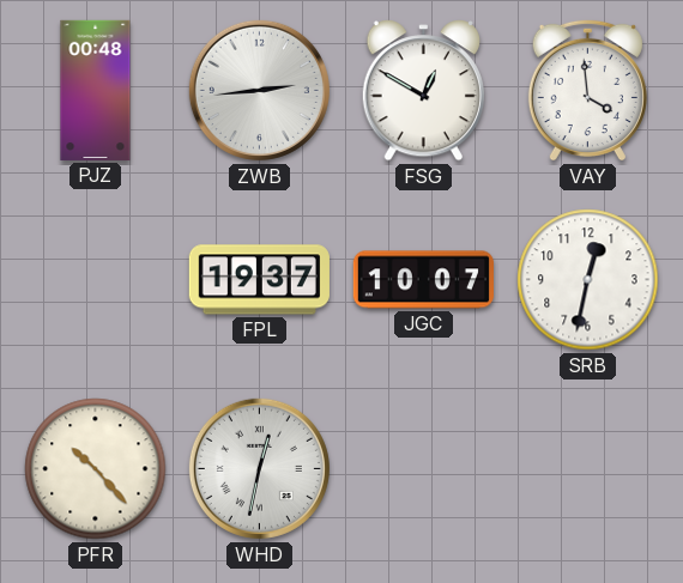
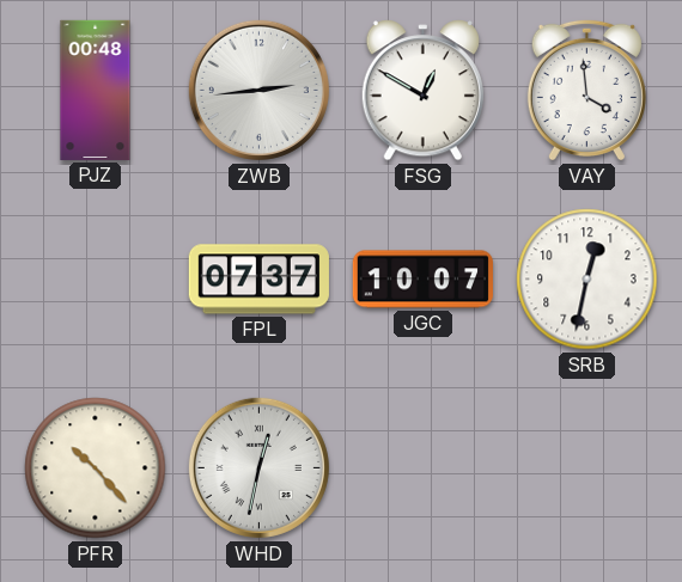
FPL: 19:37 -> 07:37
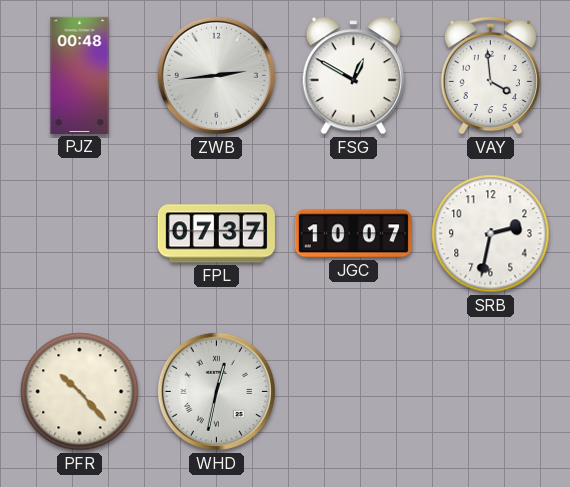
SRB: 12:32 -> 2:32
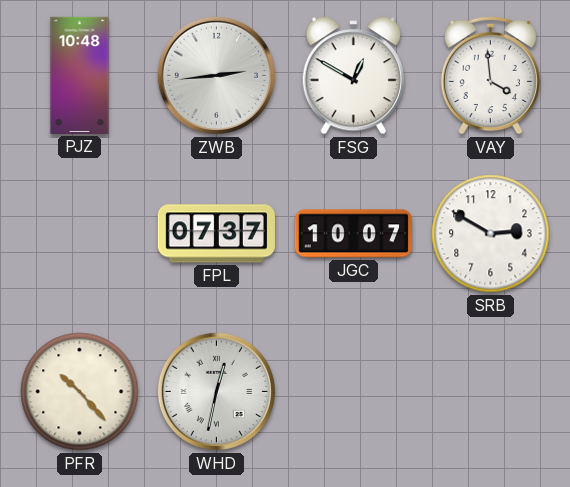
PJZ: 00:48 -> 10:48
SRB: 2:32 -> 2:50
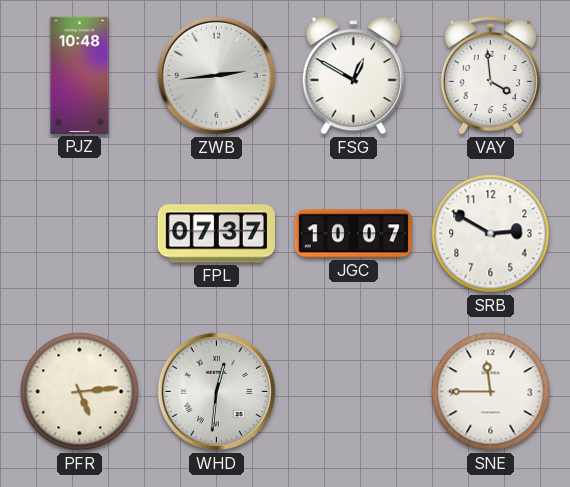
PFR: 10:23 -> 5:14
WHD: 12:32 -> 12:31
SNE: none -> 11:45
